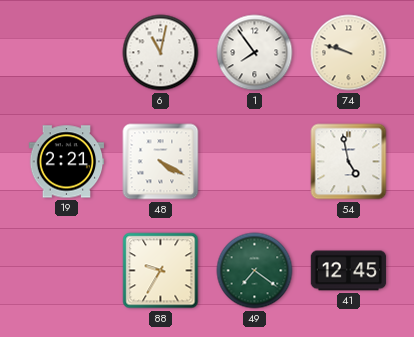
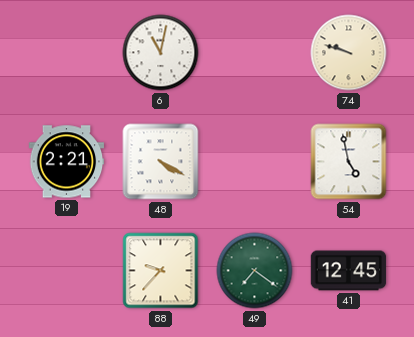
1: 7:54 -> none
88: 9:35 -> 9:37
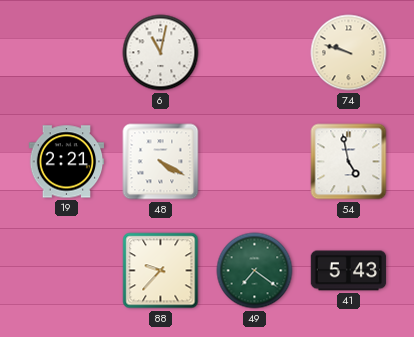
41: 12:45 -> 5:43
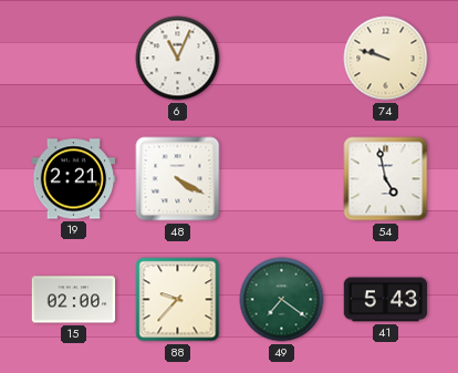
6: 11:02 -> 11:04
15: none -> 02:00
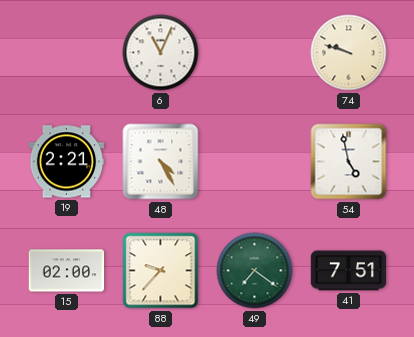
48: 4:20 -> 4:25
41: 5:43 -> 7:51
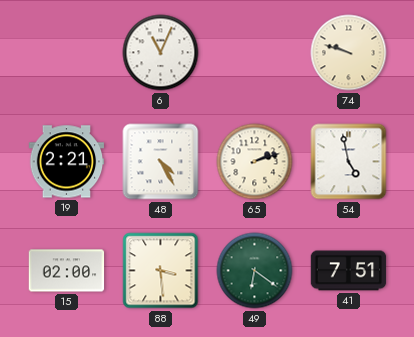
65: none -> 2:12
88: 9:37 -> 3:29
49: 7:21 -> 6:21
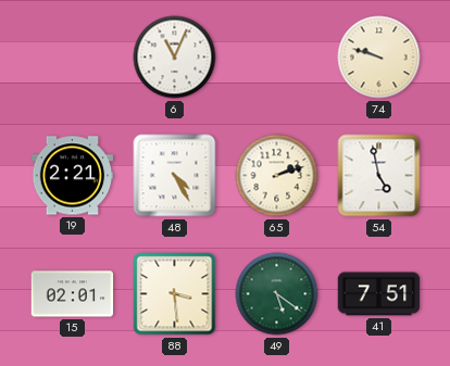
15: 02:00 -> 02:01
49: 6:21 -> 5:21
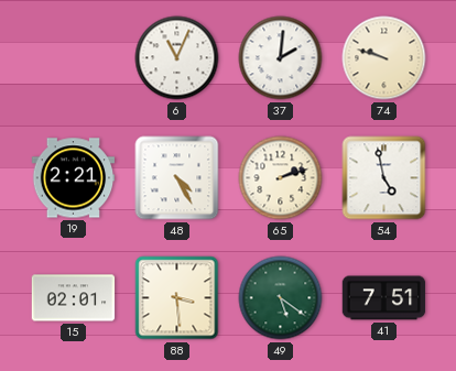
37: none -> 2:01
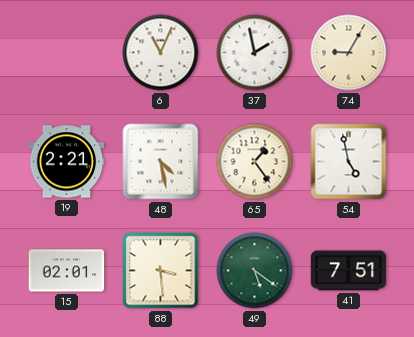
37: 2:01 -> 1:58
74: 9:48 -> 9:05
48: 4:25 -> 4:28
65: 2:12 -> 1:24
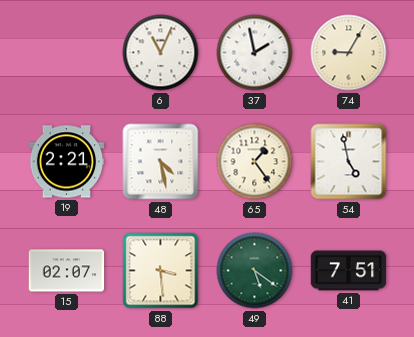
15: 02:01 -> 02:07
